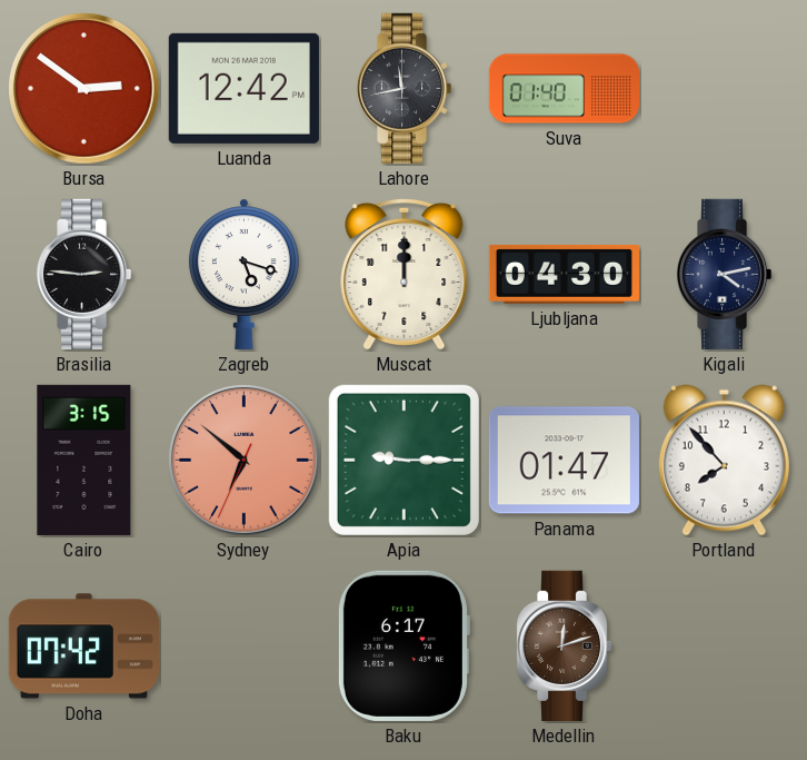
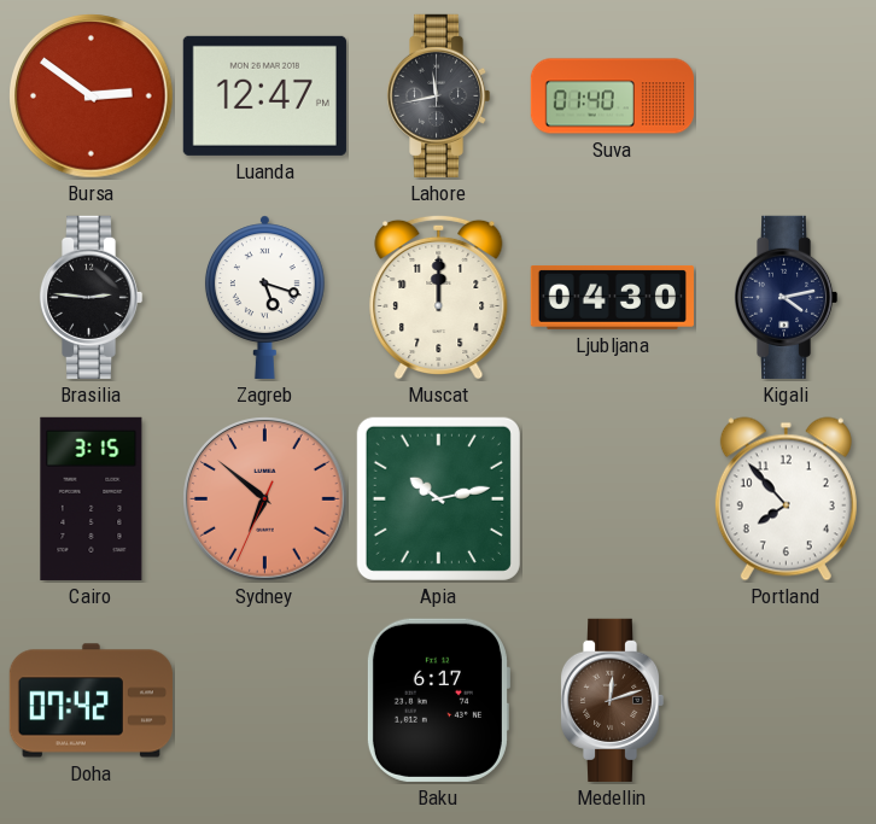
Luanda: 12:42 -> 12:47
Apia: 9:15 -> 10:13
Panama: 01:47 -> none
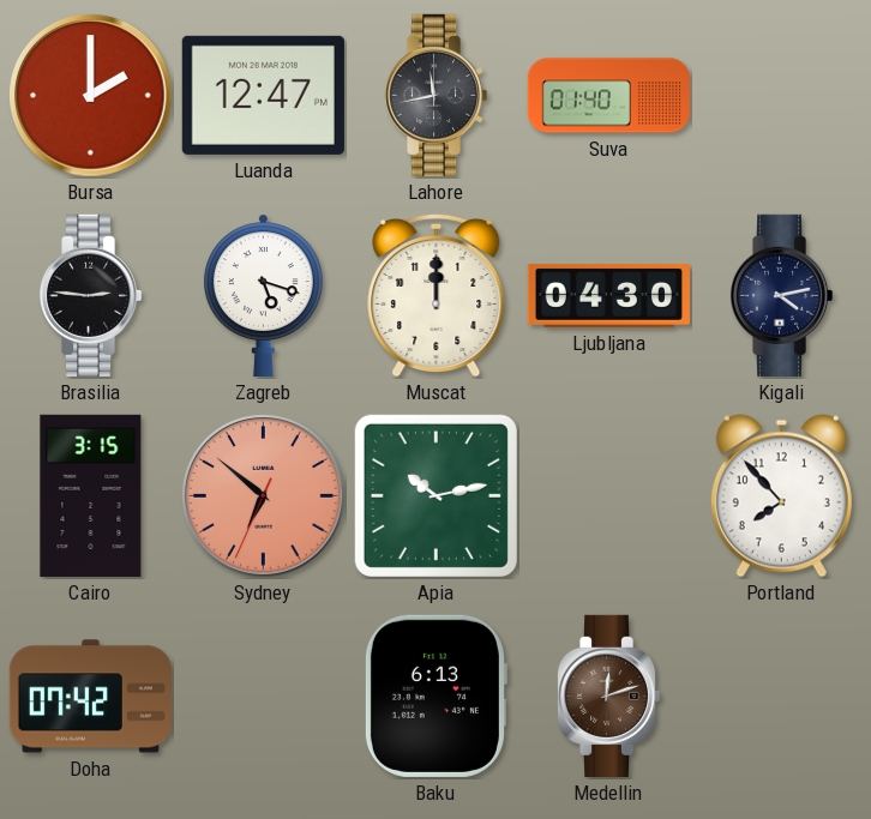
Bursa: 2:51 -> 2:00
Baku: 6:17 -> 6:13
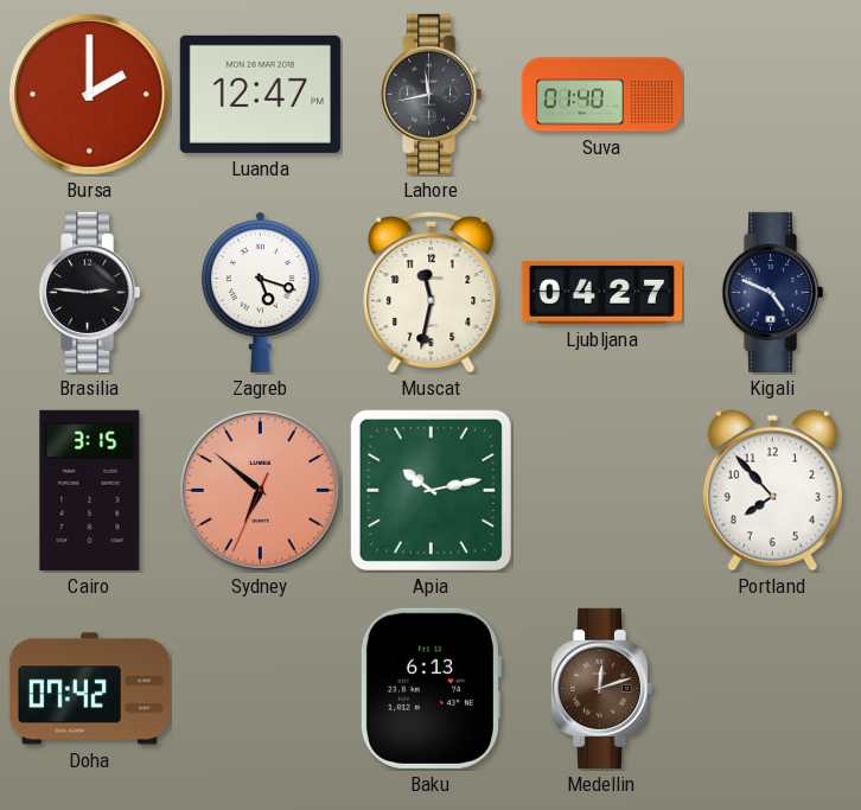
Muscat: 12:00 -> 11:32
Ljubljana: 04:30 -> 04:27
Kigali: 4:13 -> 4:49
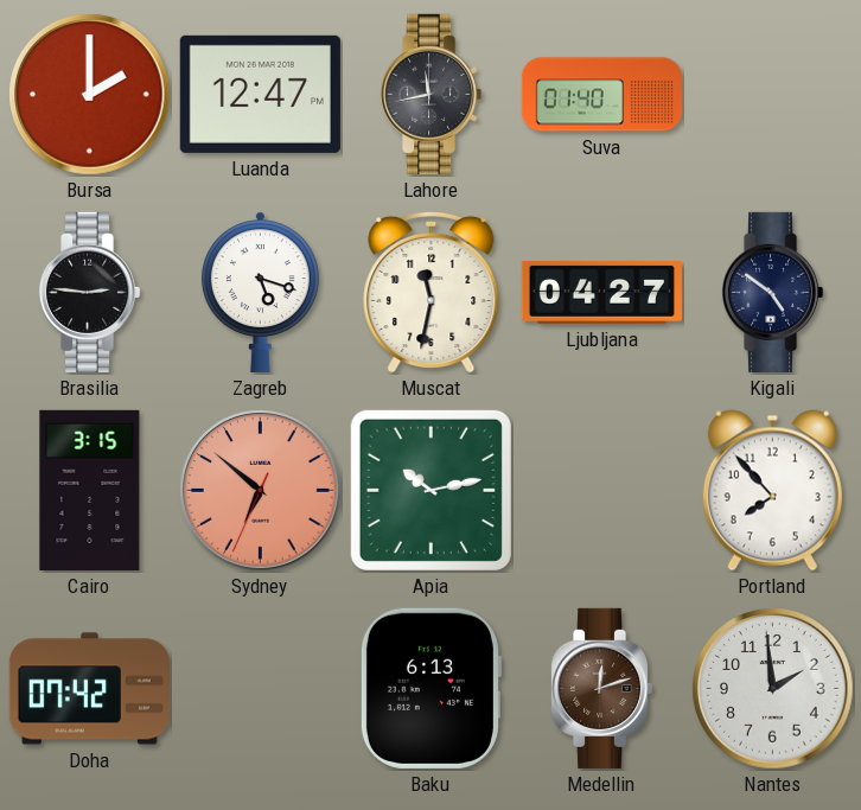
Kigali: 4:49 -> 4:51
Nantes: none -> 1:59
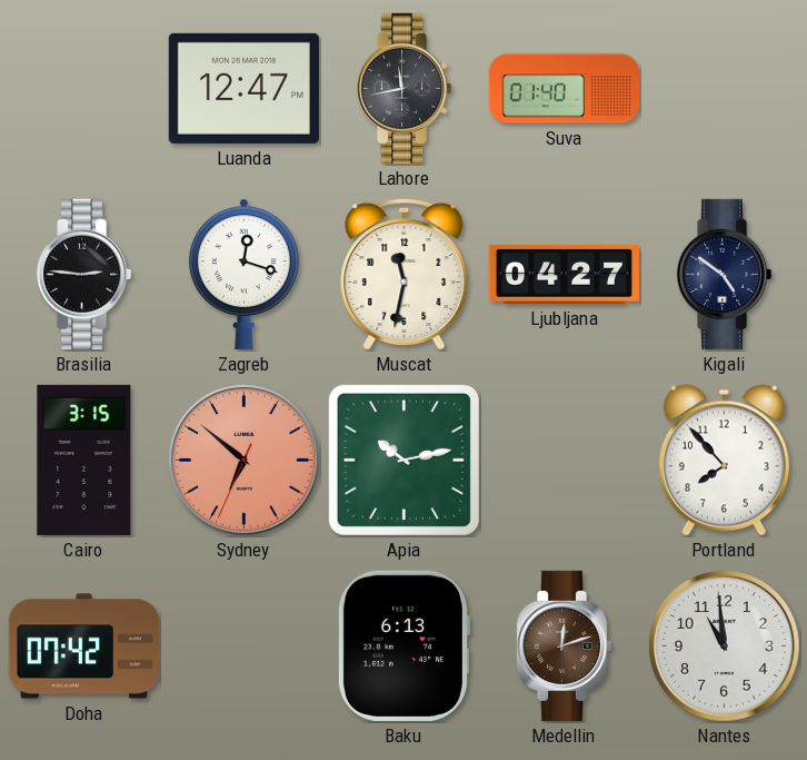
Bursa: 2:00 -> none
Zagreb: 5:18 -> 12:18
Nantes: 1:59 -> 10:59
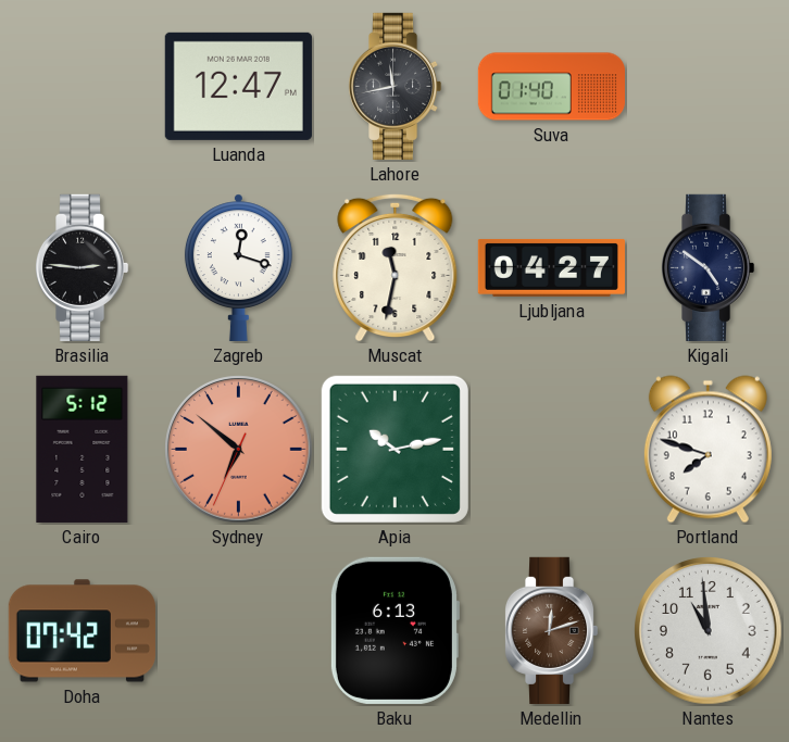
Cairo: 3:15 -> 5:12
Portland: 7:53 -> 7:48
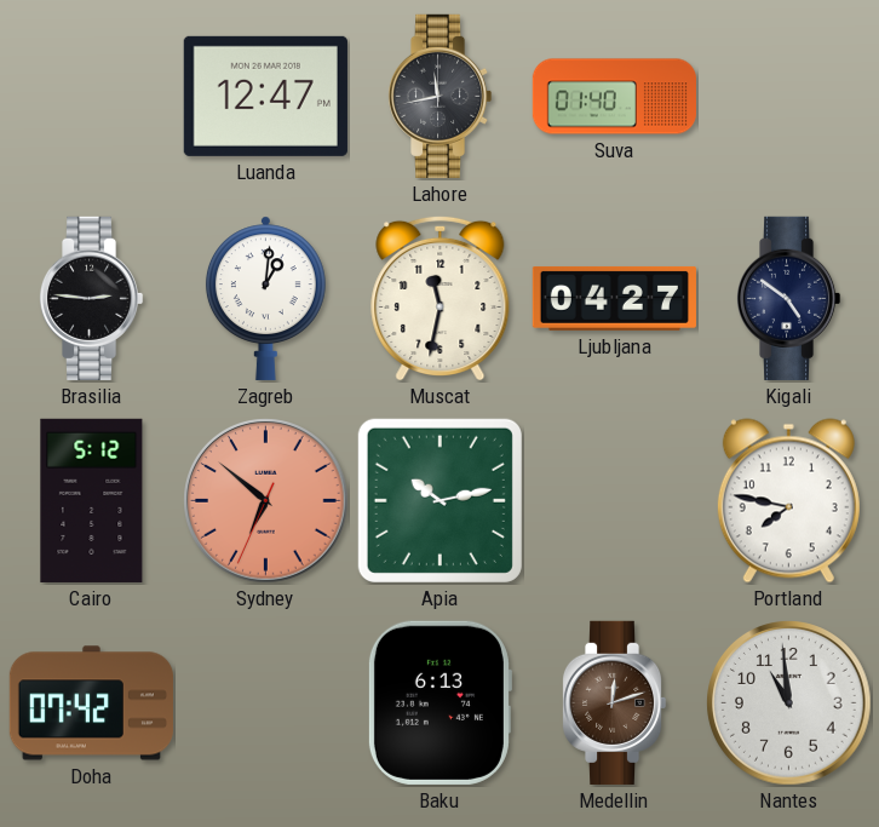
Zagreb: 12:18 -> 1:01
Portland: 7:48 -> 7:47
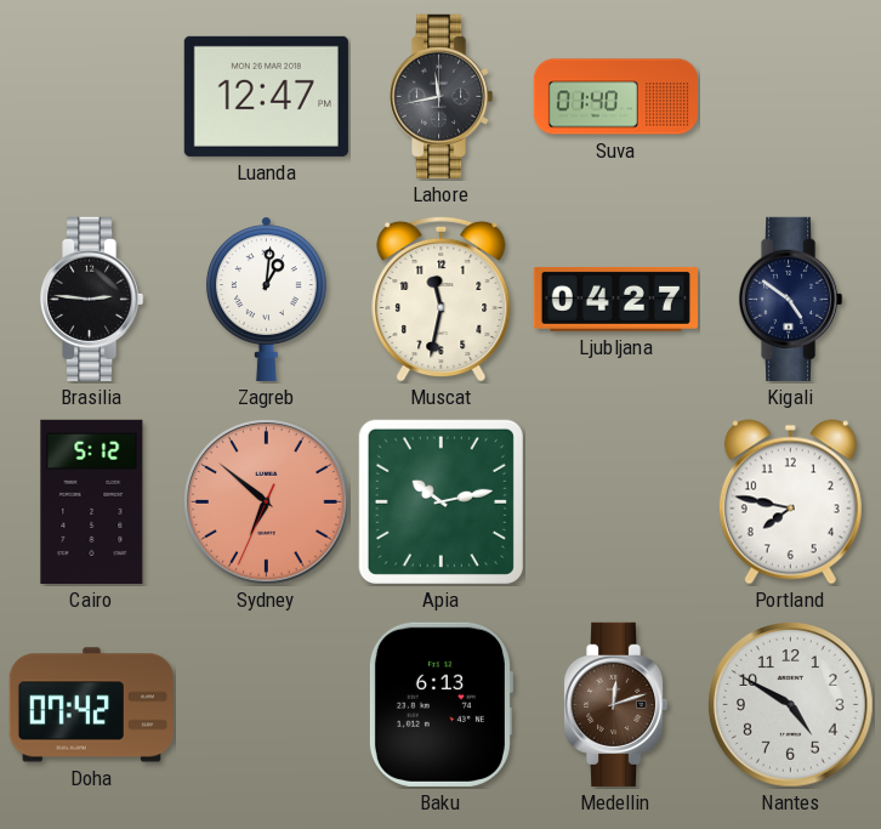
Nantes: 10:59 -> 4:50
